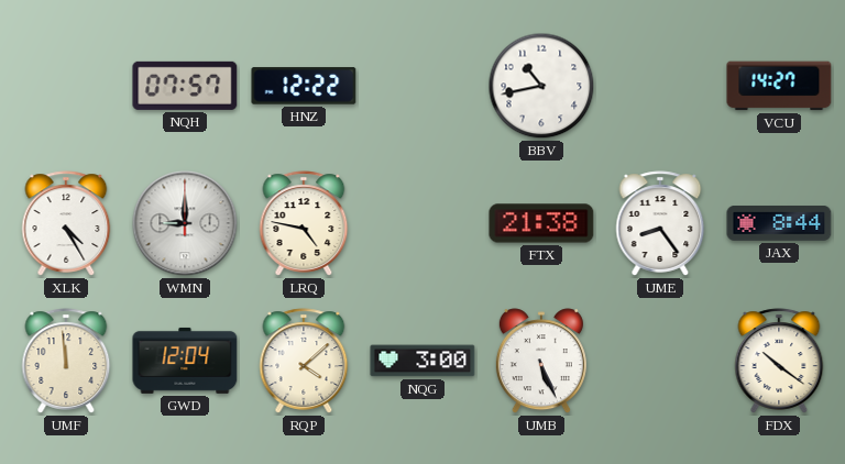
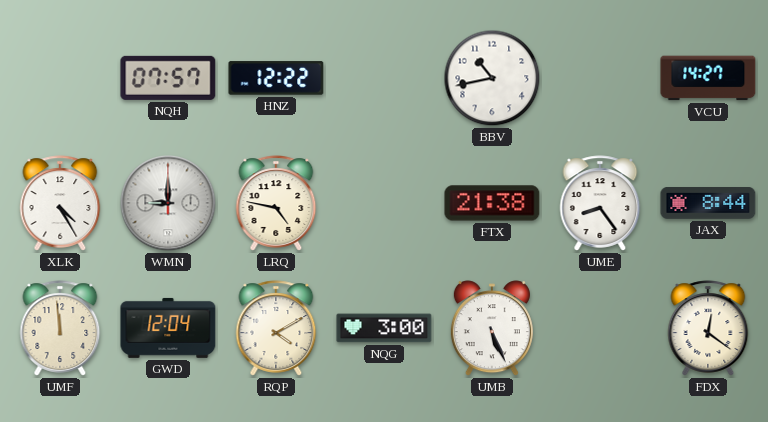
RQP: 4:08 -> 4:10
FDX: 10:21 -> 12:21
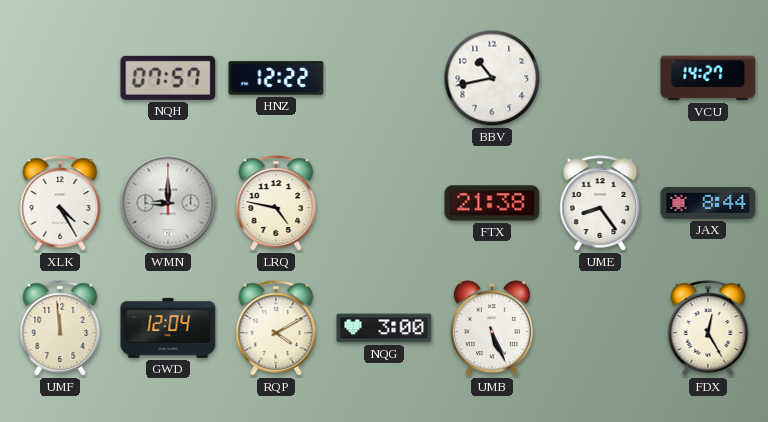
FDX: 12:21 -> 12:25
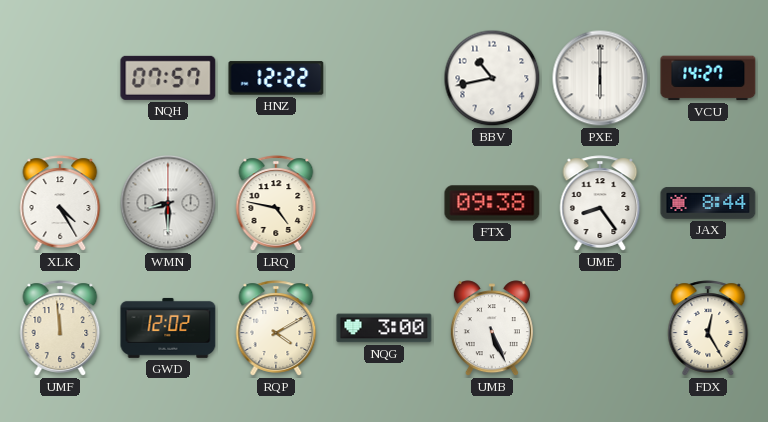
PXE: none -> 6:00
WMN: 9:00 -> 8:30
FTX: 21:38 -> 09:38
GWD: 12:04 -> 12:02
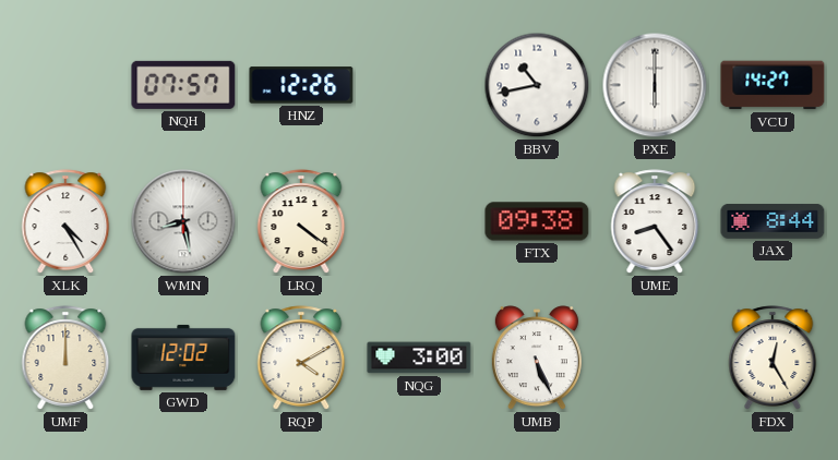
HNZ: 12:22 -> 12:26
WMN: 8:30 -> 8:28
LRQ: 4:47 -> 4:21
UMF: 11:59 -> 12:00
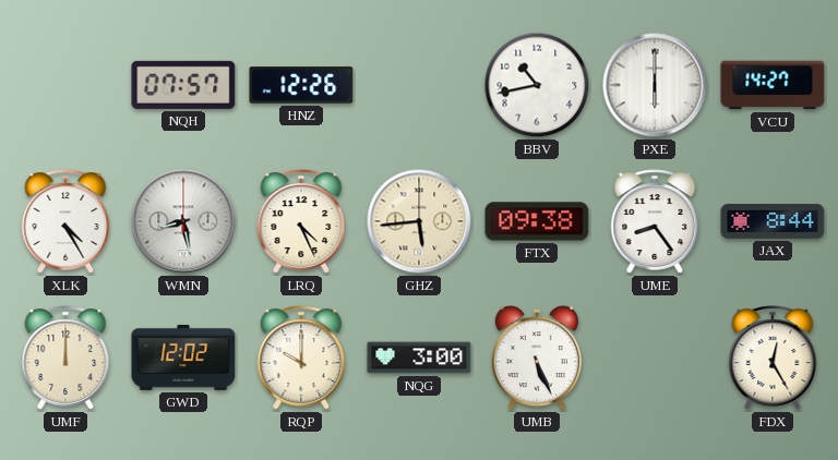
LRQ: 4:21 -> 4:26
GHZ: none -> 5:44
RQP: 4:10 -> 10:00
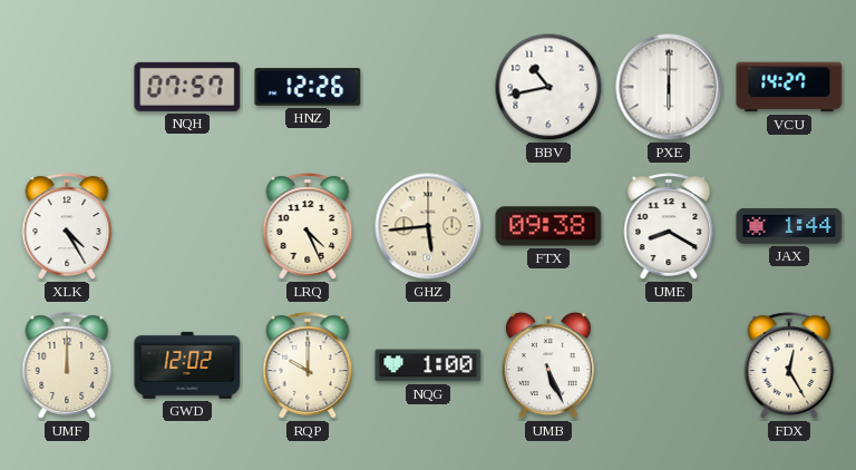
WMN: 8:28 -> none
UME: 8:24 -> 8:20
JAX: 8:44 -> 1:44
NQG: 3:00 -> 1:00
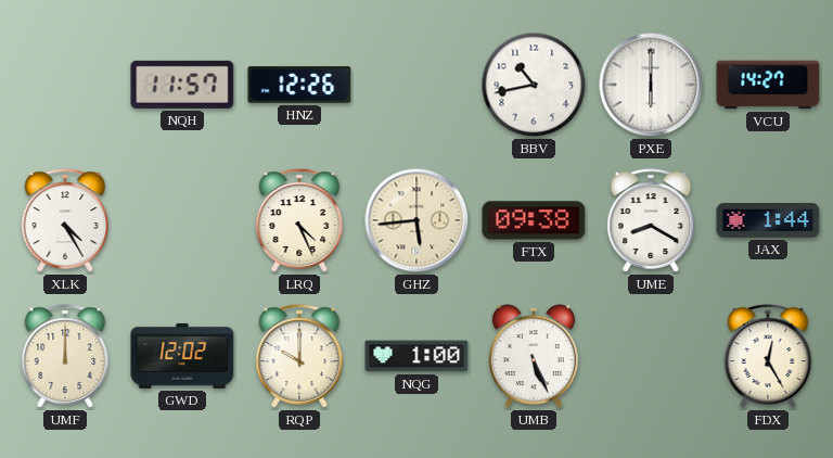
NQH: 07:57 -> 11:57
